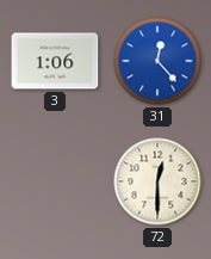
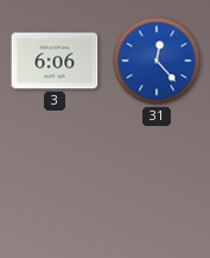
3: 1:06 -> 6:06
72: 12:30 -> none
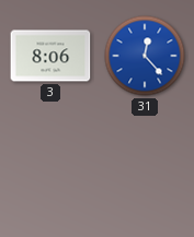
3: 6:06 -> 8:06
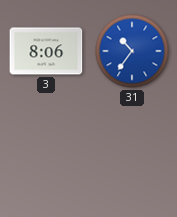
31: 12:23 -> 10:36
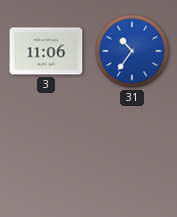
3: 8:06 -> 11:06
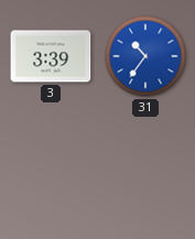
3: 11:06 -> 3:39
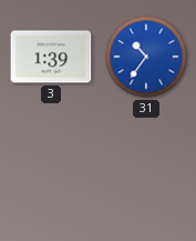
3: 3:39 -> 1:39
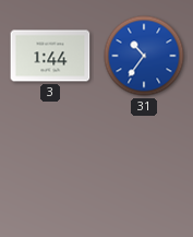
3: 1:39 -> 1:44
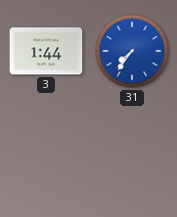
31: 10:36 -> 7:36
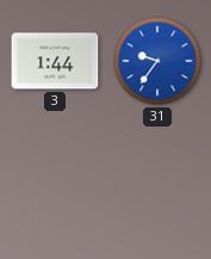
31: 7:36 -> 9:36
